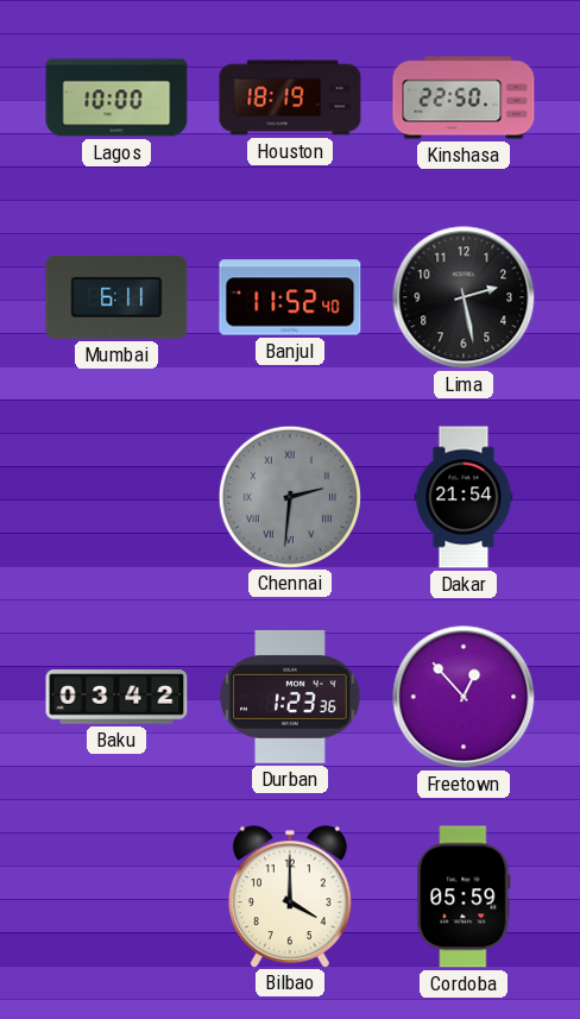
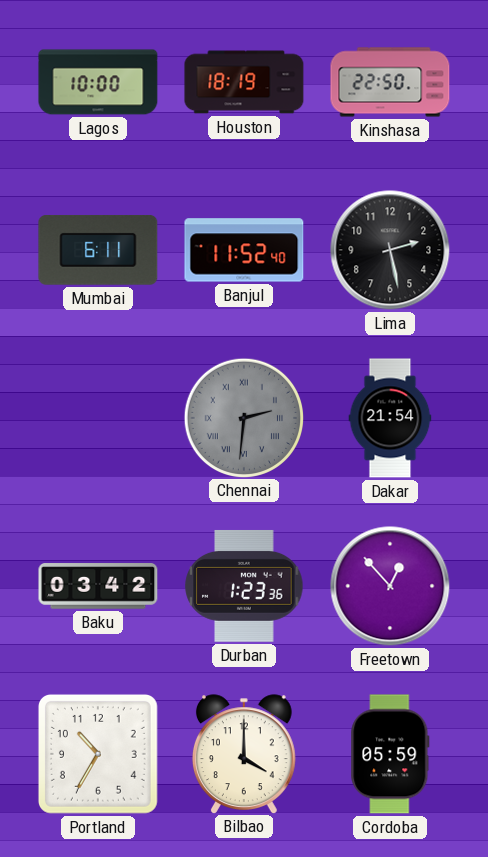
Portland: none -> 10:35
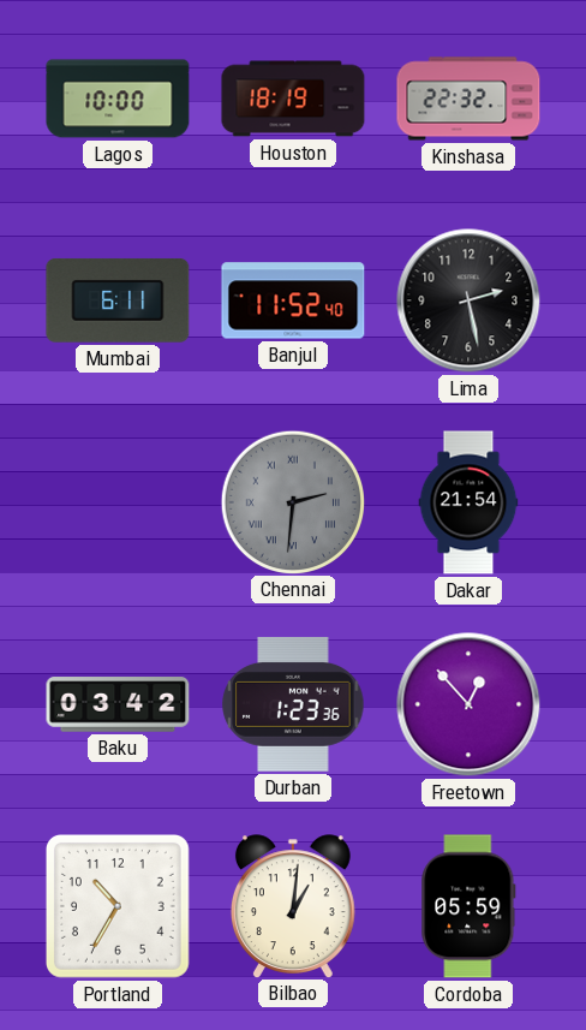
Kinshasa: 22:50 -> 22:32
Bilbao: 4:00 -> 1:01
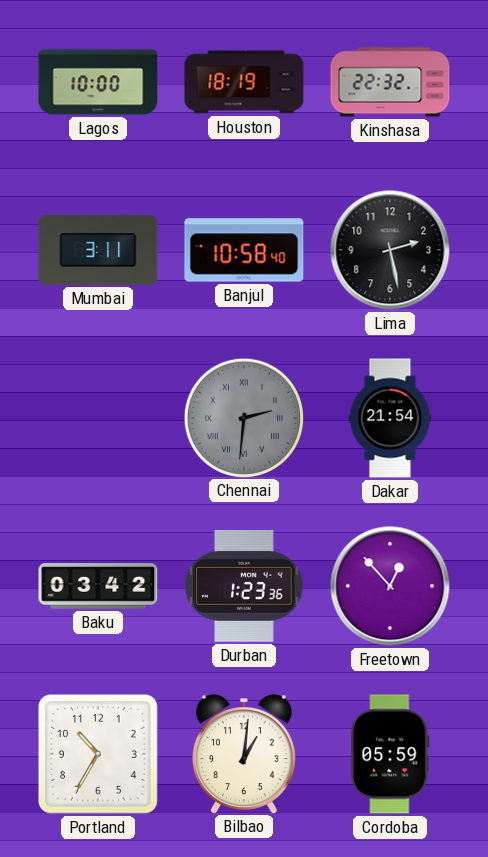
Mumbai: 6:11 -> 3:11
Banjul: 11:52 -> 10:58
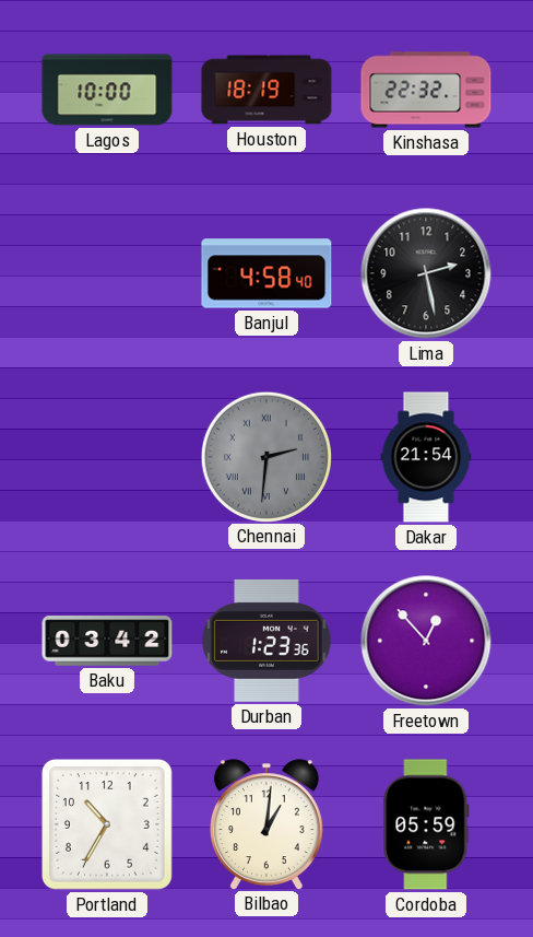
Mumbai: 3:11 -> none
Banjul: 10:58 -> 4:58
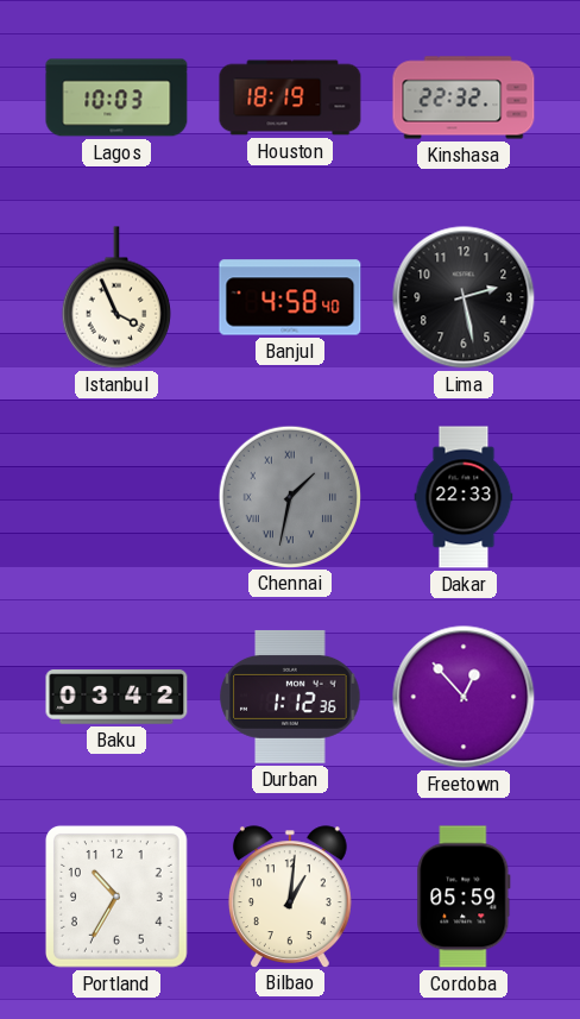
Lagos: 10:00 -> 10:03
Istanbul: none -> 3:56
Chennai: 2:31 -> 1:32
Dakar: 21:54 -> 22:33
Durban: 1:23 -> 1:12
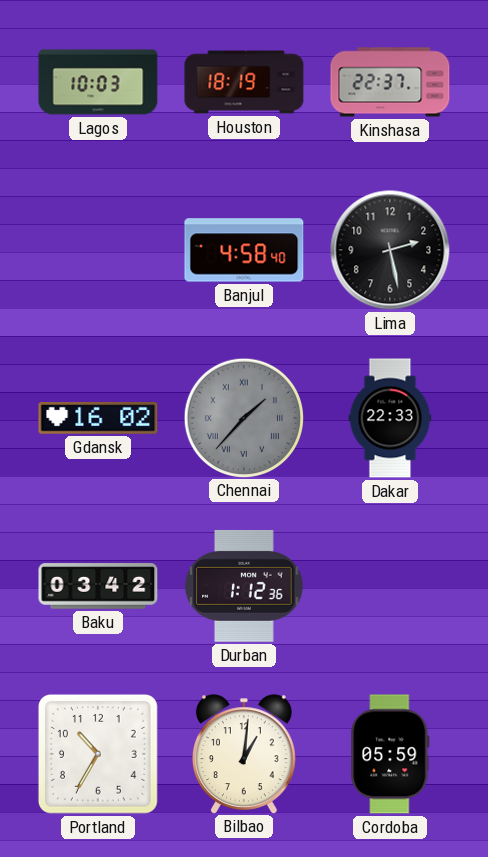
Kinshasa: 22:32 -> 22:37
Istanbul: 3:56 -> none
Gdansk: none -> 16:02
Chennai: 1:32 -> 1:37
Freetown: 12:53 -> none
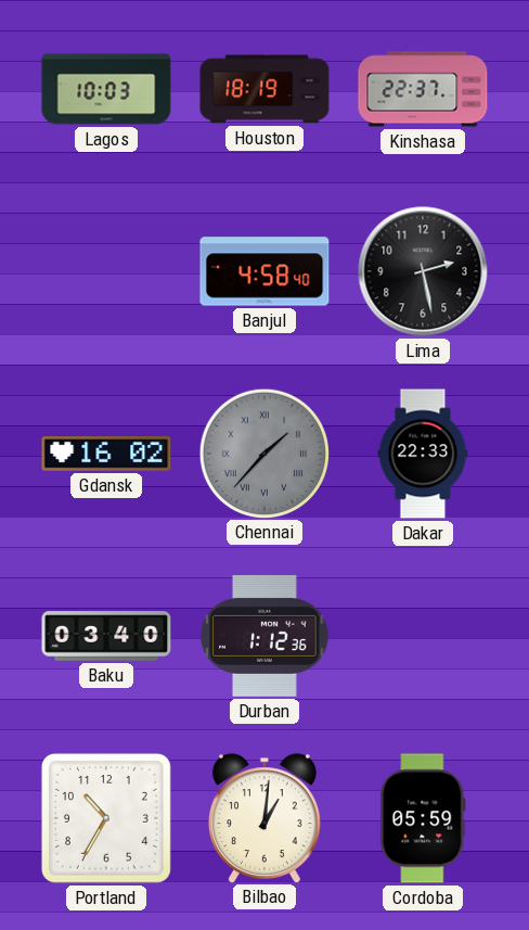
Baku: 03:42 -> 03:40
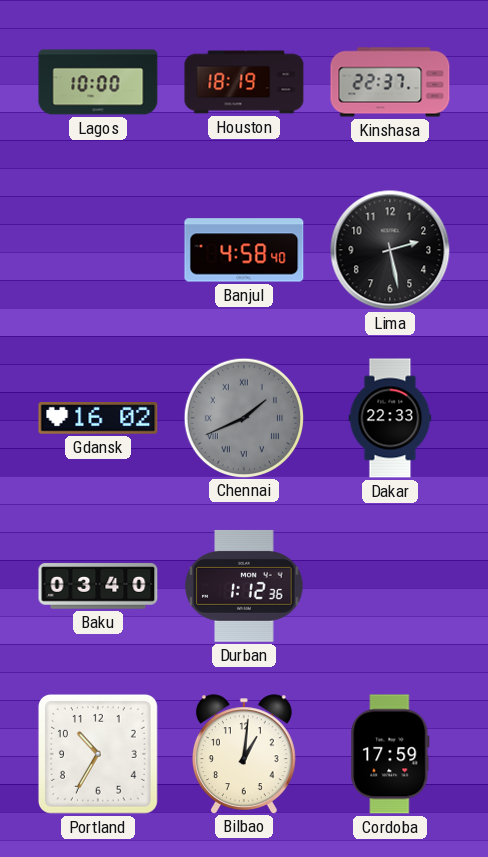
Lagos: 10:03 -> 10:00
Chennai: 1:37 -> 1:41
Cordoba: 05:59 -> 17:59
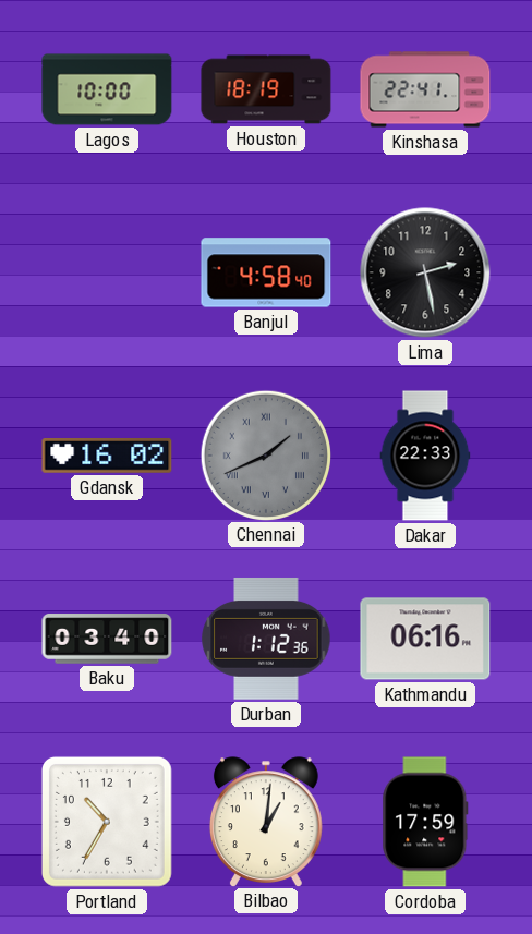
Kinshasa: 22:37 -> 22:41
Kathmandu: none -> 06:16
